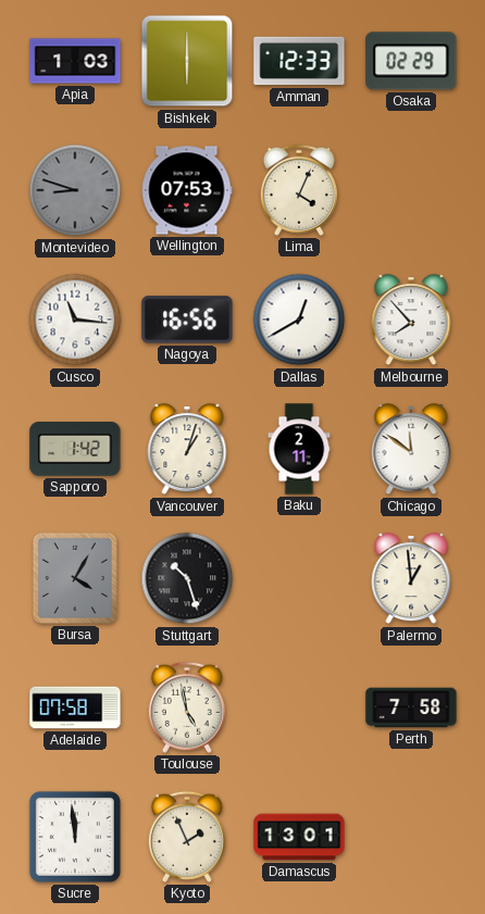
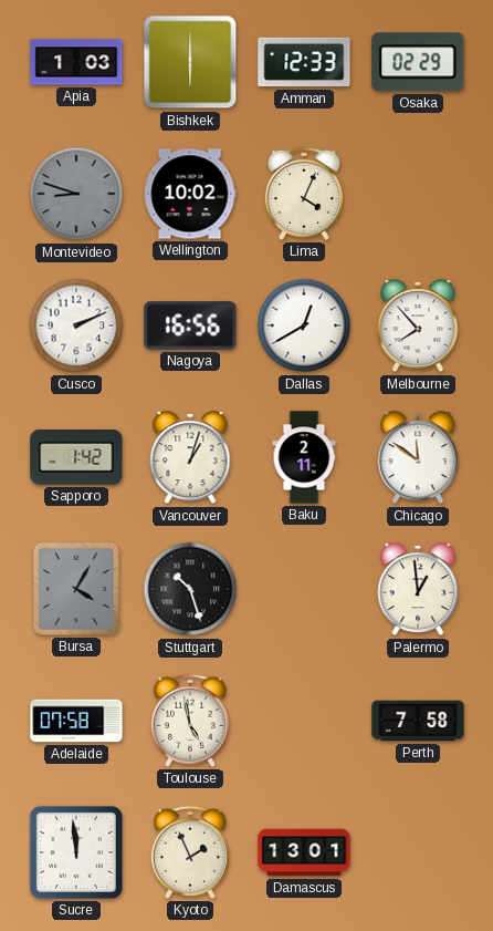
Wellington: 07:53 -> 10:02
Cusco: 11:16 -> 2:11
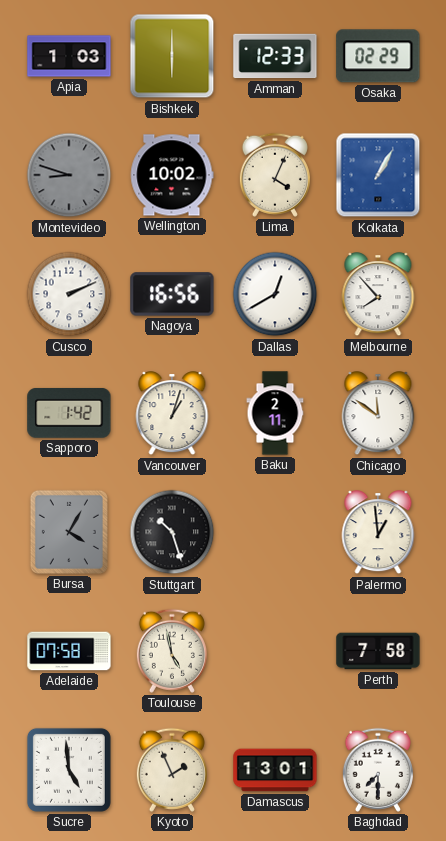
Kolkata: none -> 1:05
Sucre: 11:59 -> 4:59
Baghdad: none -> 7:30
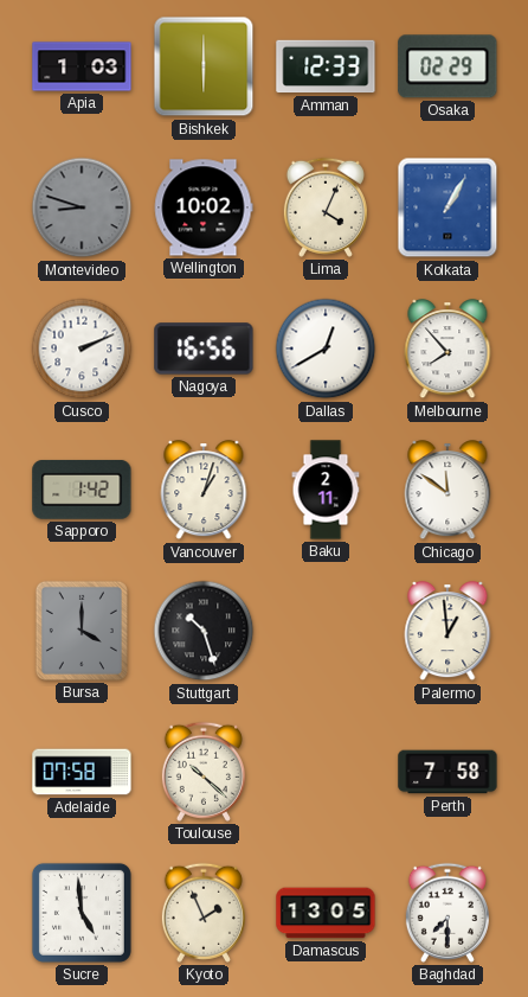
Bursa: 4:05 -> 4:00
Toulouse: 4:58 -> 10:22
Damascus: 13:01 -> 13:05
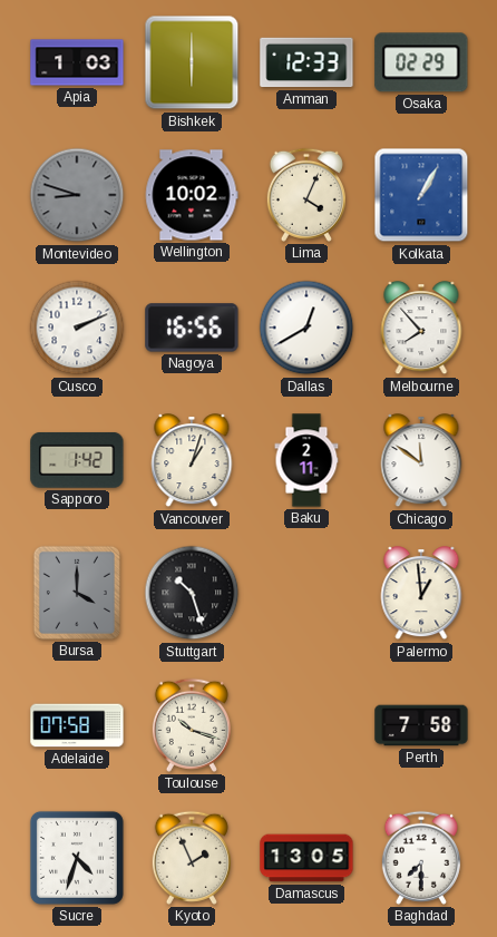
Toulouse: 10:22 -> 10:18
Sucre: 4:59 -> 4:33
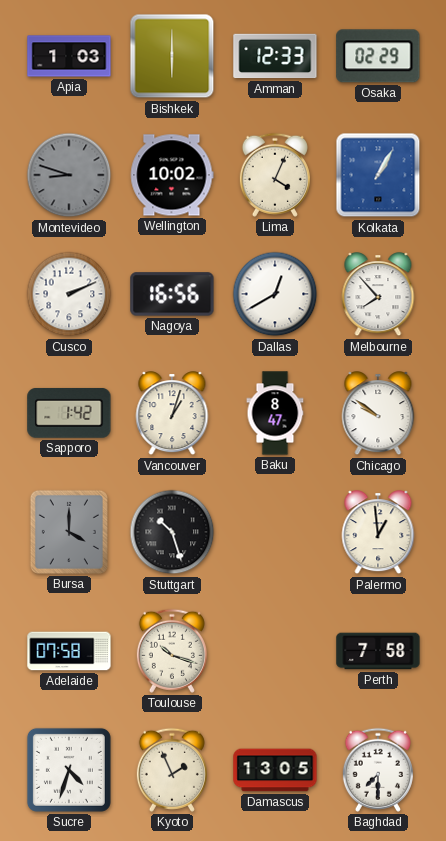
Baku: 2:11 -> 8:47
Chicago: 11:51 -> 9:51
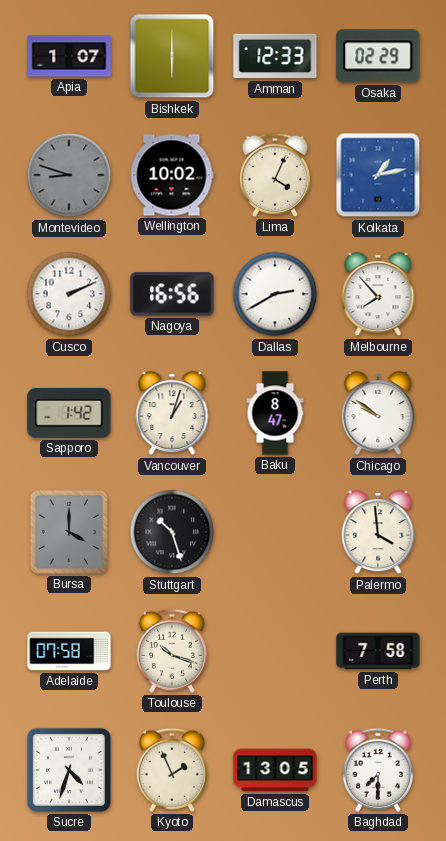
Apia: 1:03 -> 1:07
Kolkata: 1:05 -> 1:13
Dallas: 12:40 -> 2:40
Palermo: 12:59 -> 3:59
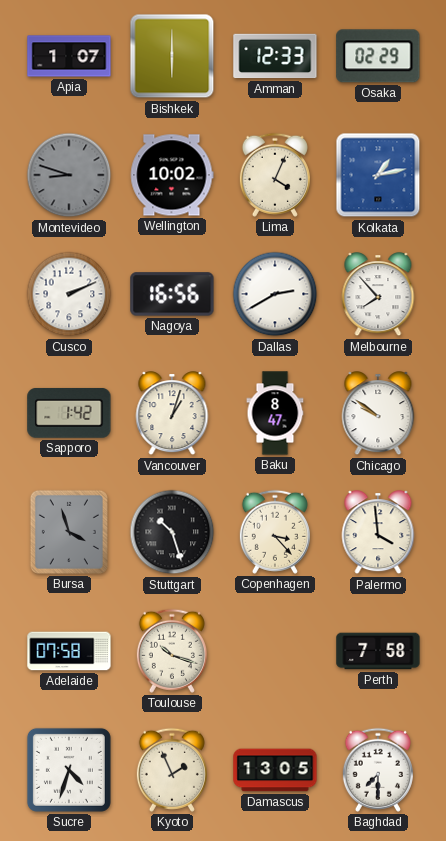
Bursa: 4:00 -> 3:57
Copenhagen: none -> 3:23
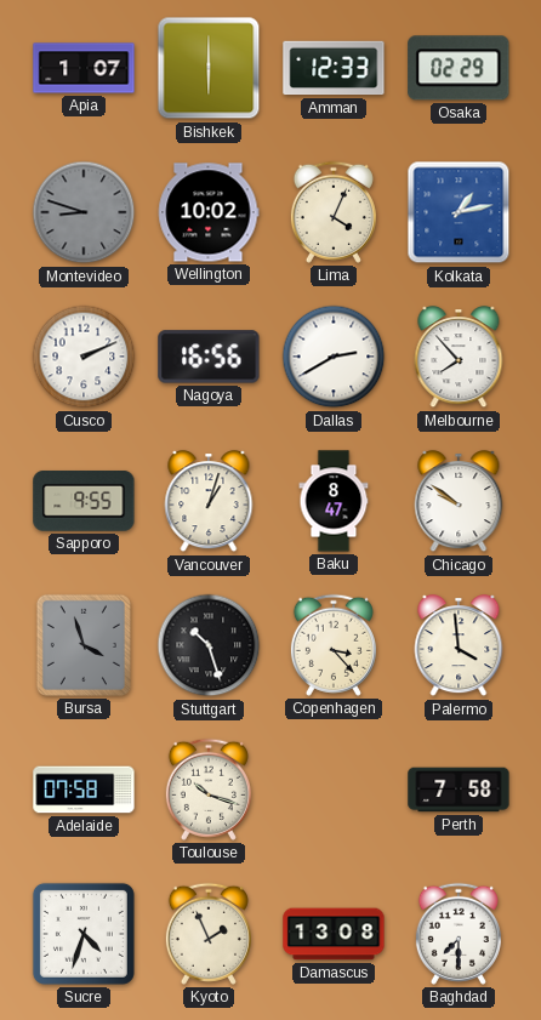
Sapporo: 1:42 -> 9:55
Damascus: 13:05 -> 13:08
